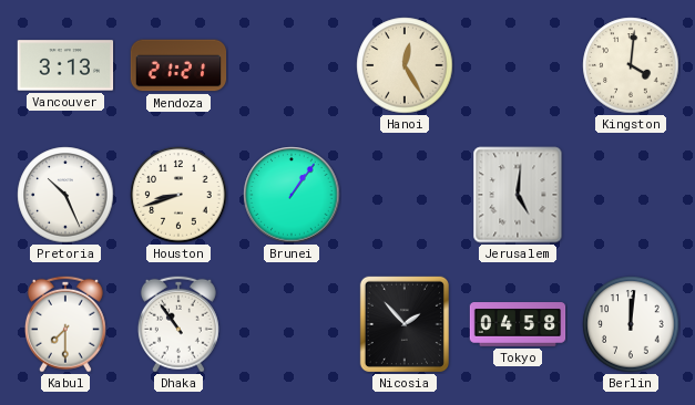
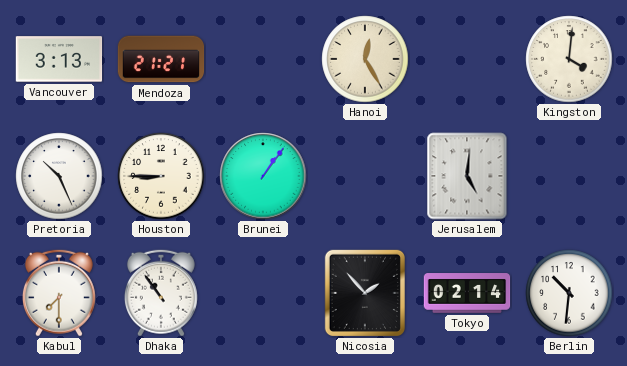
Houston: 8:42 -> 8:45
Tokyo: 04:58 -> 02:14
Berlin: 12:01 -> 10:31
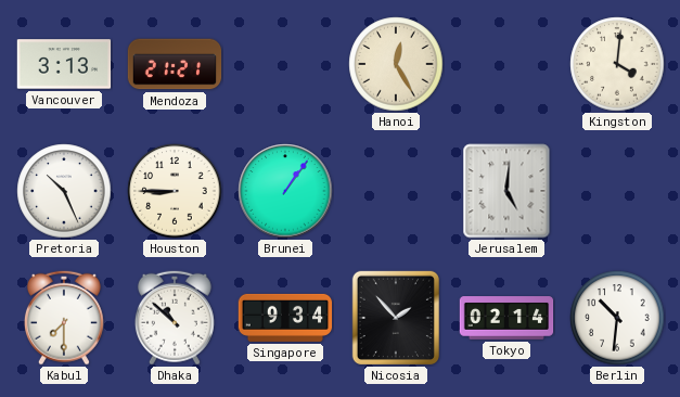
Dhaka: 10:54 -> 10:52
Singapore: none -> 9:34
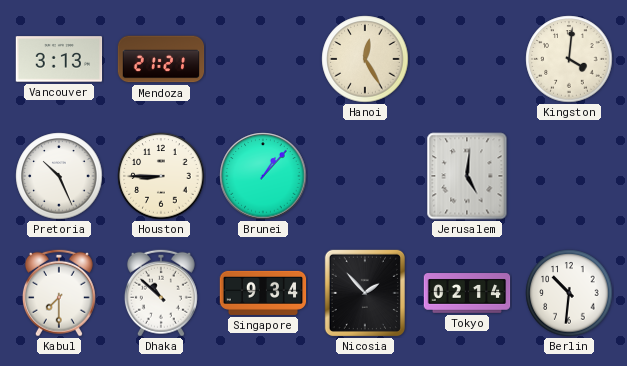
Brunei: 1:06 -> 1:07
